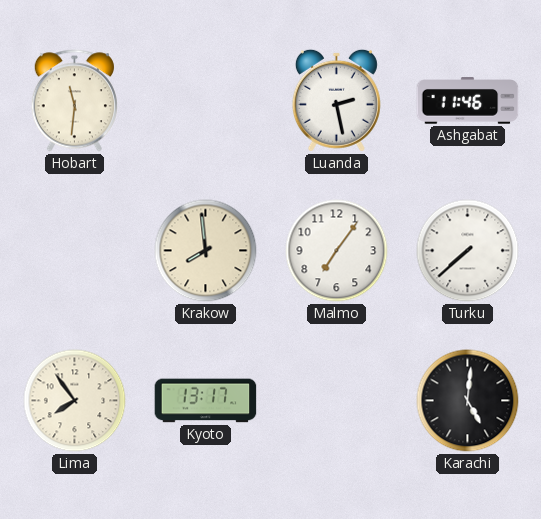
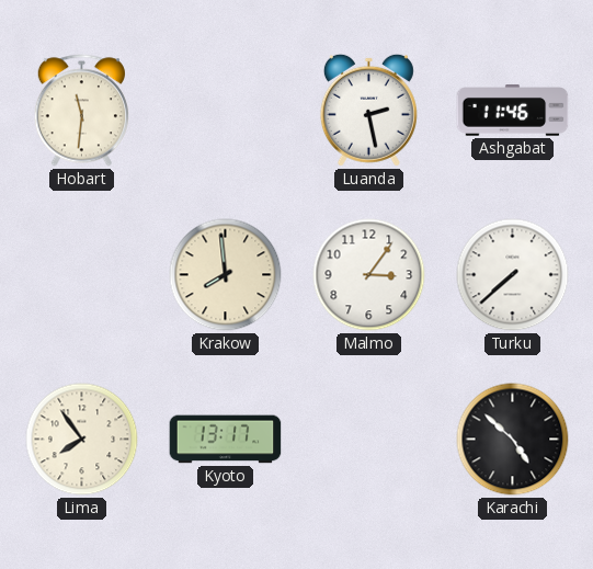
Malmo: 7:06 -> 3:06
Karachi: 5:01 -> 4:52
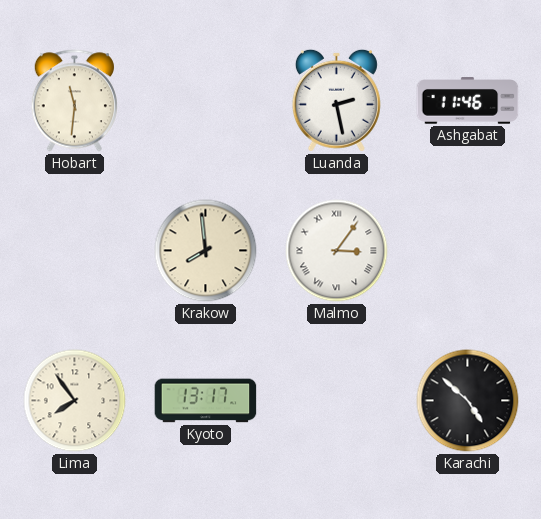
Malmo numerals: Arabic -> Roman
Turku: 7:38 -> none
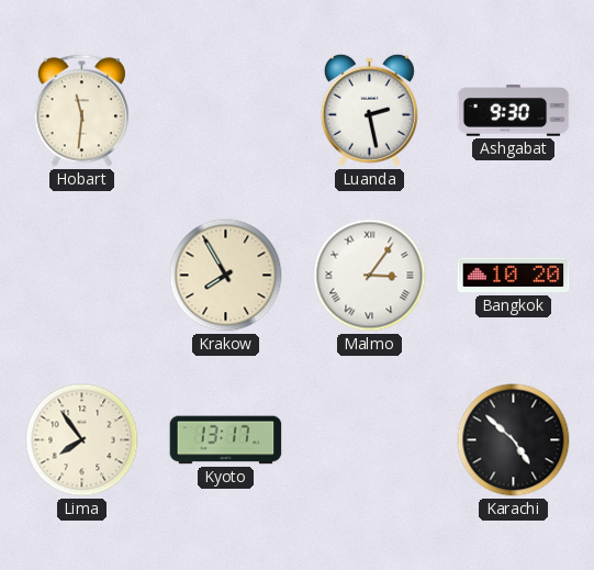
Ashgabat: 11:46 -> 9:30
Krakow: 7:59 -> 7:55
Bangkok: none -> 10:20
